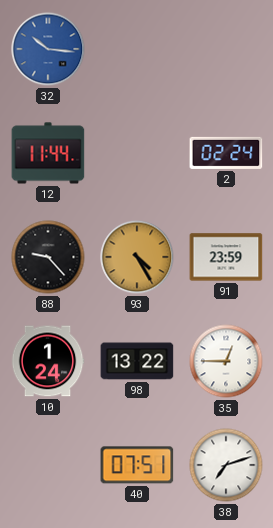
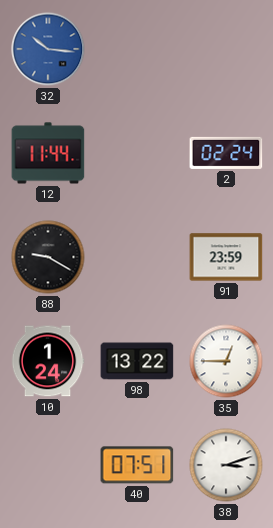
88: 9:23 -> 9:20
93: 4:25 -> none
38: 7:12 -> 3:12
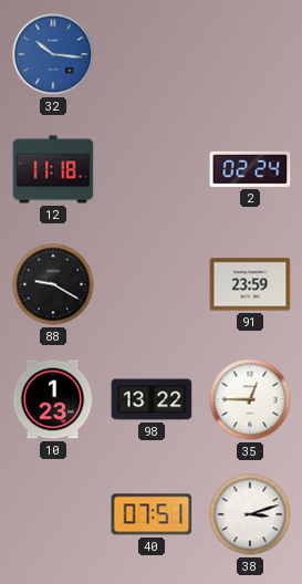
12: 11:44 -> 11:18
10: 1:24 -> 1:23
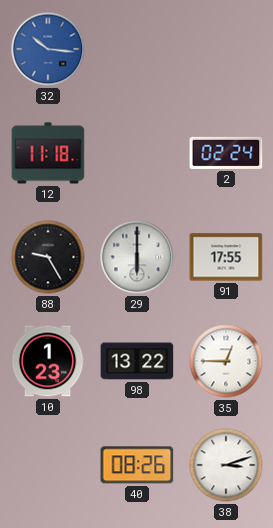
88: 9:20 -> 9:25
29: none -> 6:00
91: 23:59 -> 17:55
40: 07:51 -> 08:26
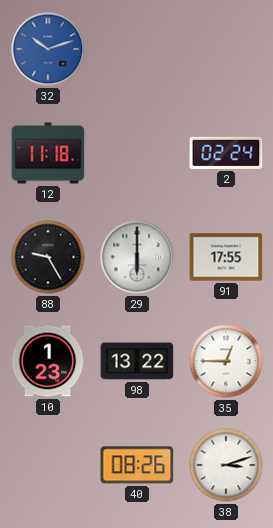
32: 10:16 -> 10:12
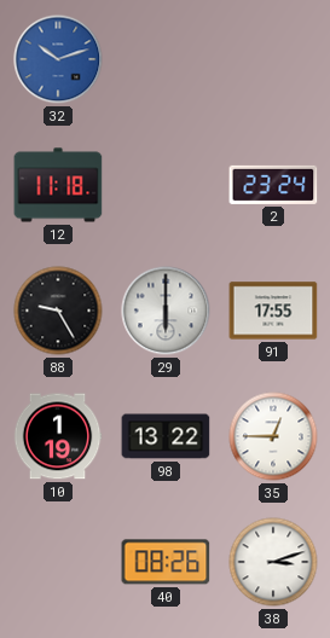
2: 02:24 -> 23:24
10: 1:23 -> 1:19
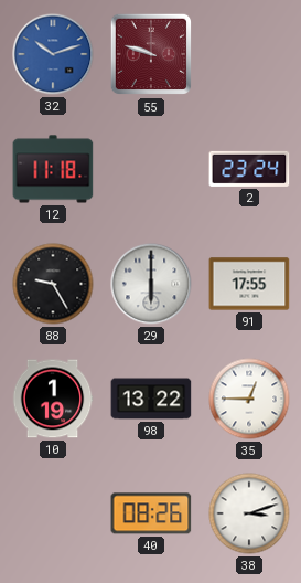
55: none -> 9:48
